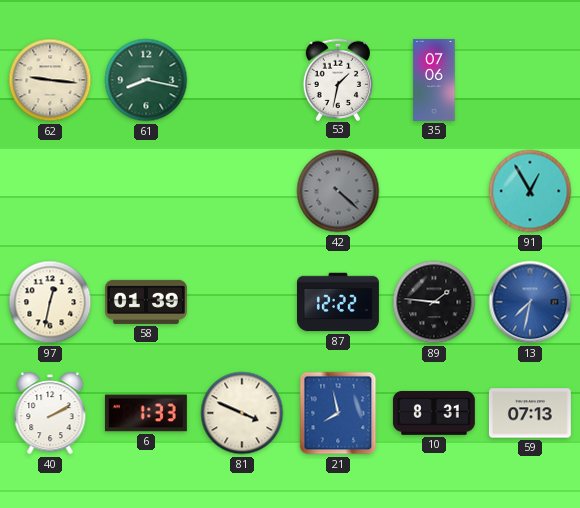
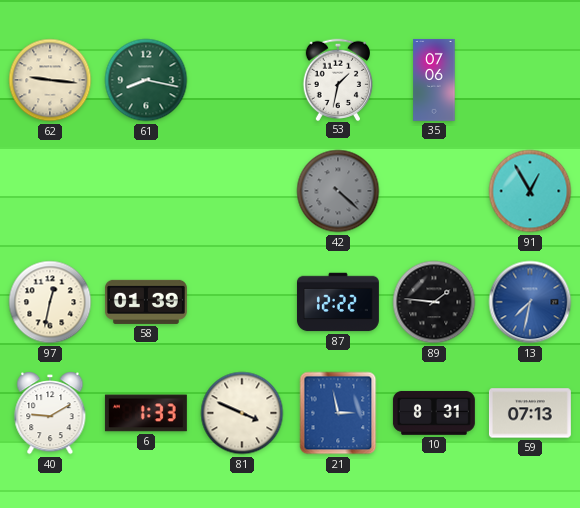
40: 2:10 -> 9:10
21: 7:58 -> 2:58
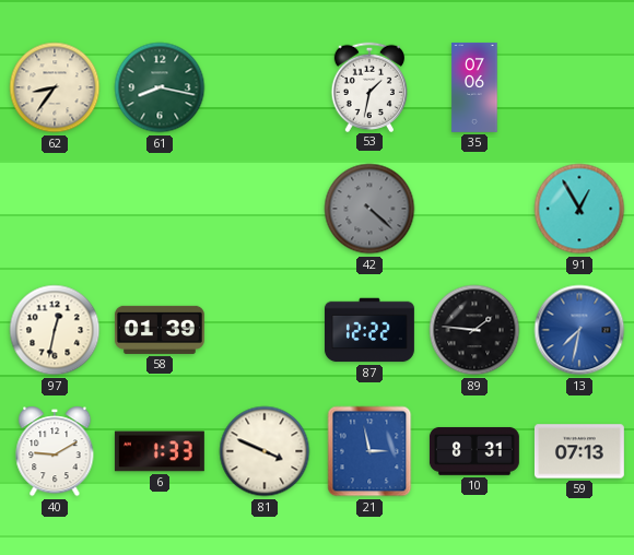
62: 9:16 -> 8:36
